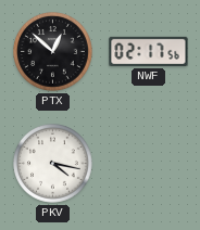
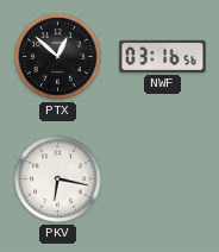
NWF: 02:17 -> 03:16
PKV: 4:17 -> 6:17
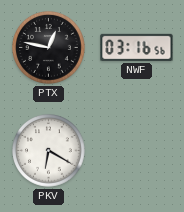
PTX: 12:52 -> 12:47
PKV: 6:17 -> 6:20
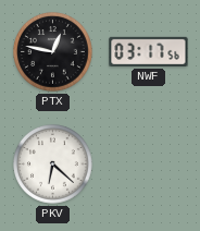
NWF: 03:16 -> 03:17
PKV: 6:20 -> 6:22
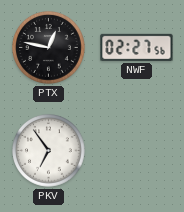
NWF: 03:17 -> 02:27
PKV: 6:22 -> 6:54
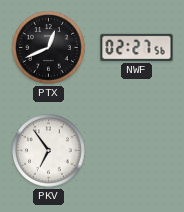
PTX: 12:47 -> 12:41
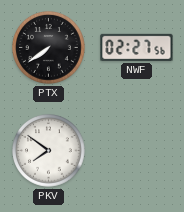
PTX: 12:41 -> 7:39
PKV: 6:54 -> 7:51
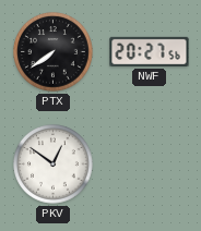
NWF: 02:27 -> 20:27
PKV: 7:51 -> 12:51
